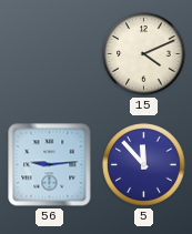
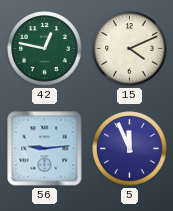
42: none -> 12:47
5: 11:53 -> 11:56
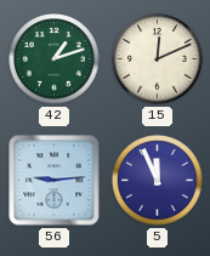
42: 12:47 -> 1:12
15: 4:11 -> 12:11
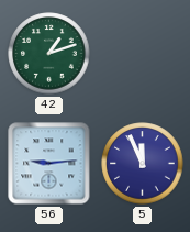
15: 12:11 -> none
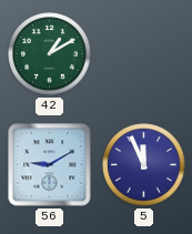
42: 1:12 -> 1:10
56: 9:14 -> 9:10
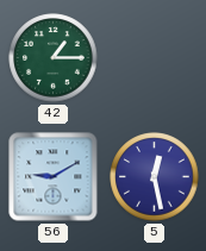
42: 1:10 -> 1:15
5: 11:56 -> 12:28
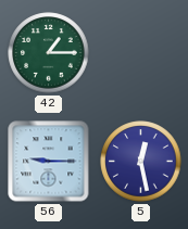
56: 9:10 -> 9:15
